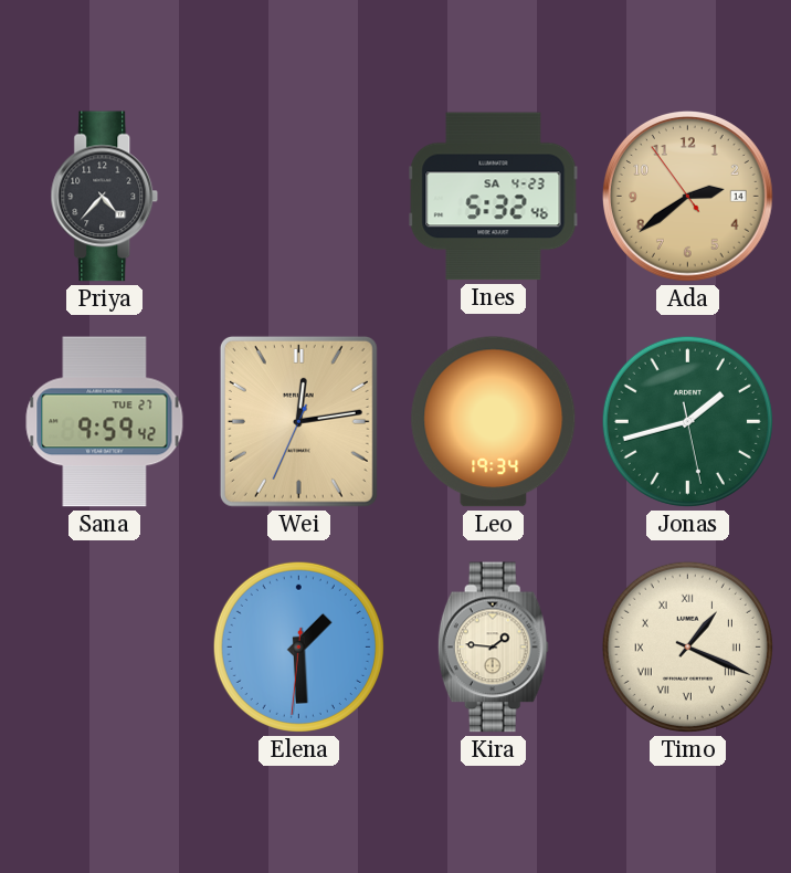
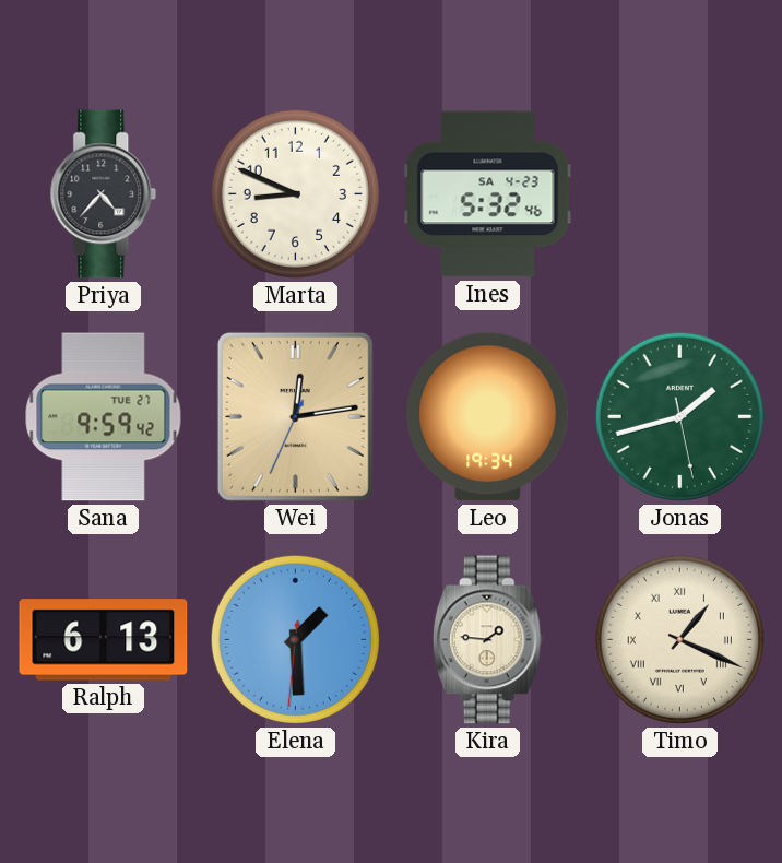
Marta: none -> 8:49
Ada: 2:38 -> none
Ralph: none -> 6:13
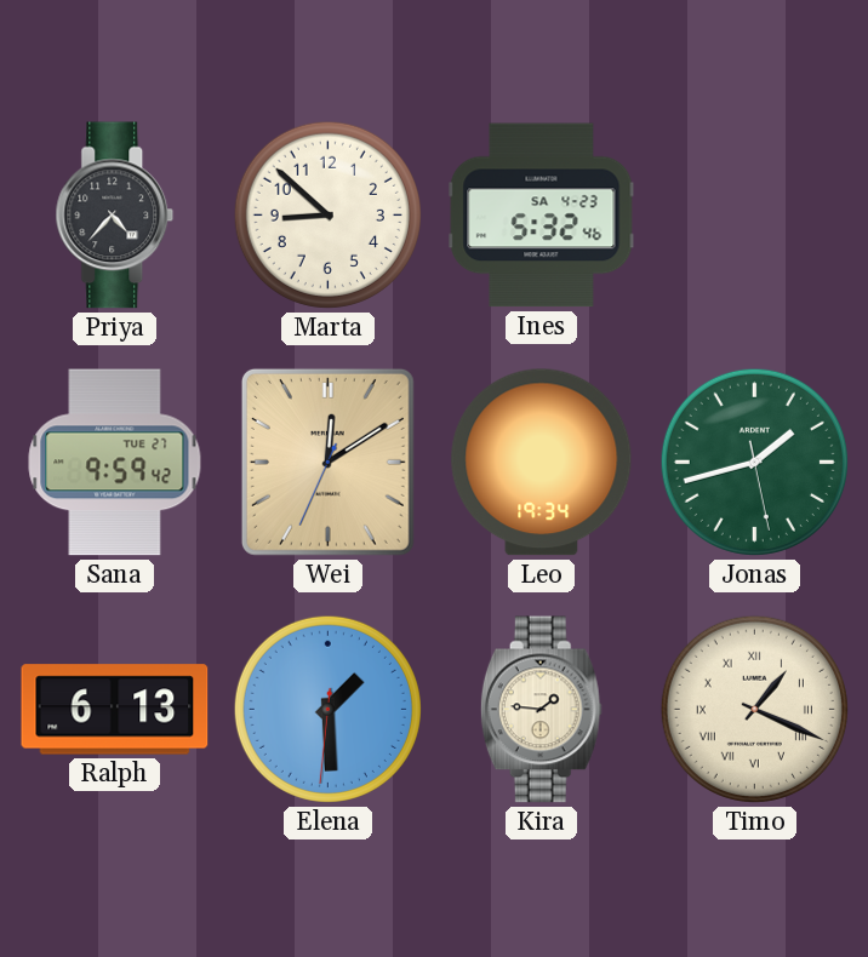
Marta: 8:49 -> 8:52
Wei: 12:13 -> 12:09
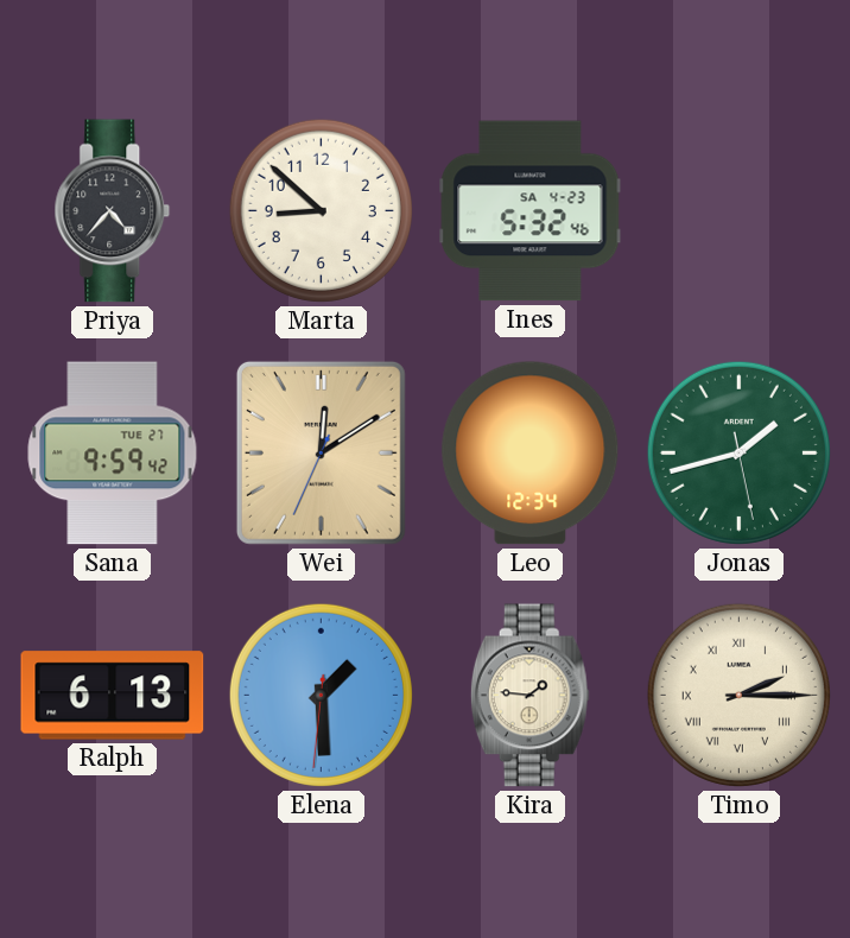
Leo: 19:34 -> 12:34
Timo: 1:19 -> 2:15
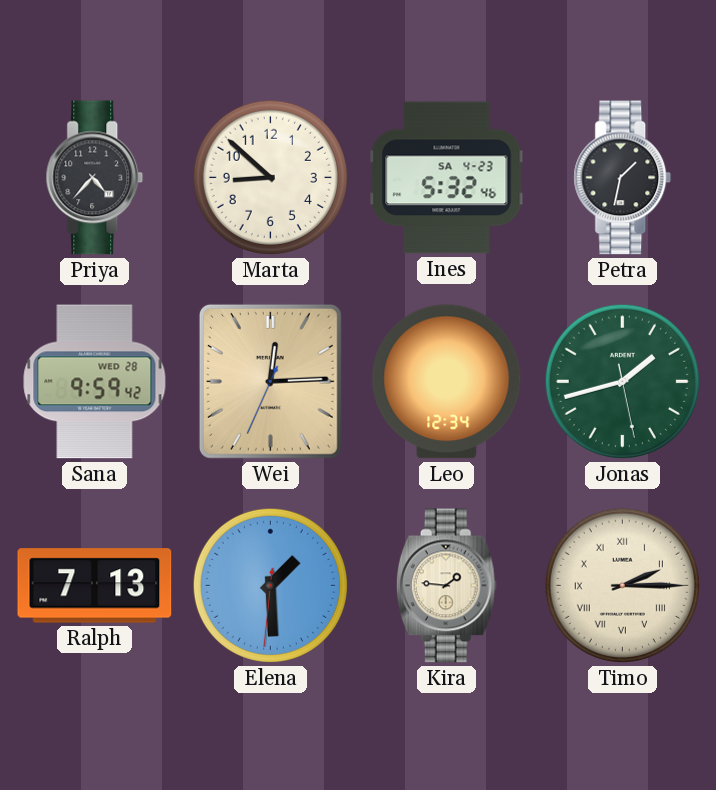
Petra: none -> 1:32
Sana date: TUE 27 -> WED 28
Wei: 12:09 -> 12:14
Ralph: 6:13 -> 7:13
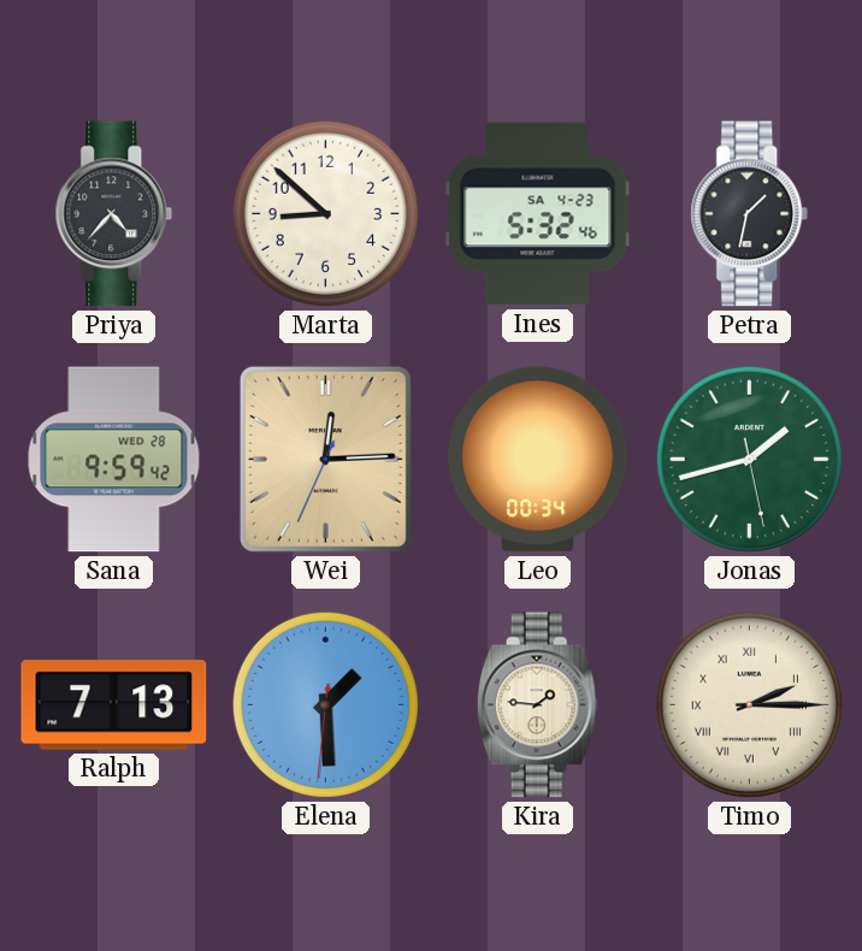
Leo: 12:34 -> 00:34
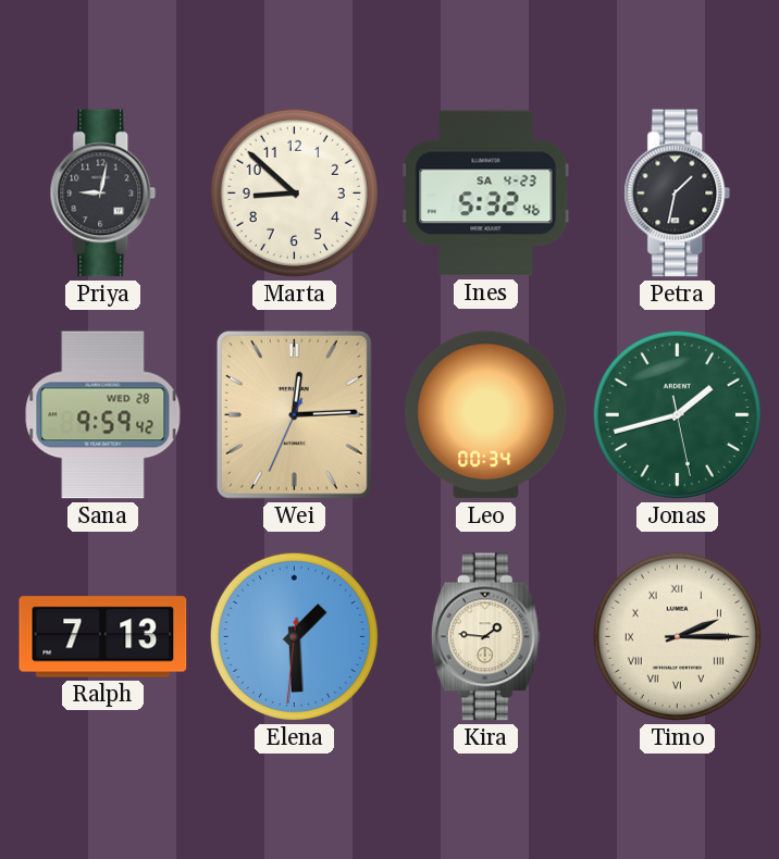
Priya: 4:37 -> 9:02
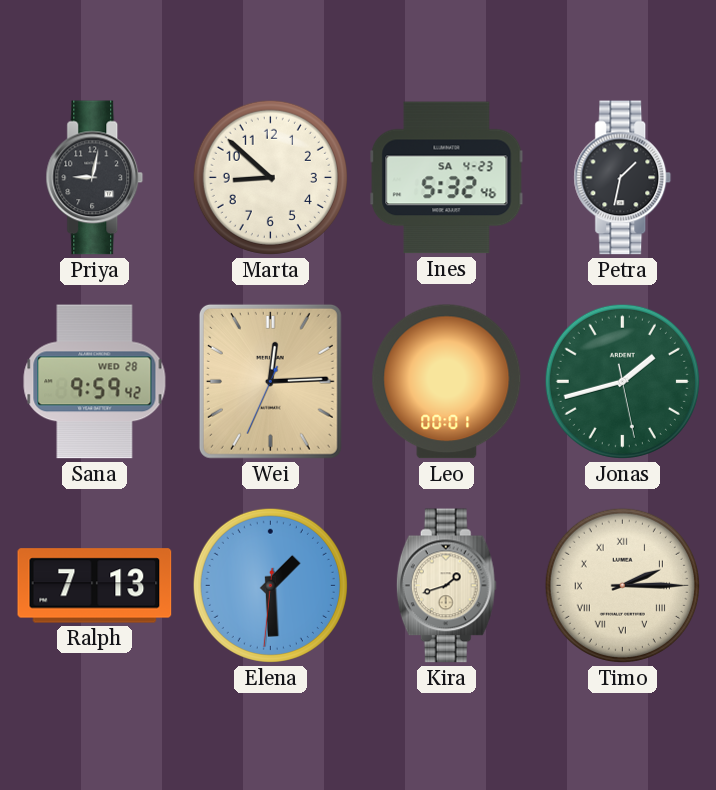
Leo: 00:34 -> 00:01
Kira: 1:46 -> 1:42
